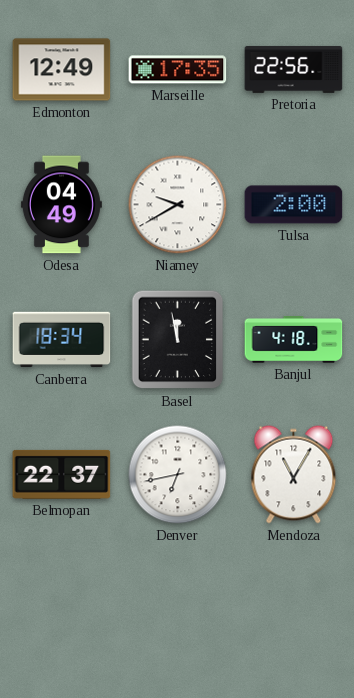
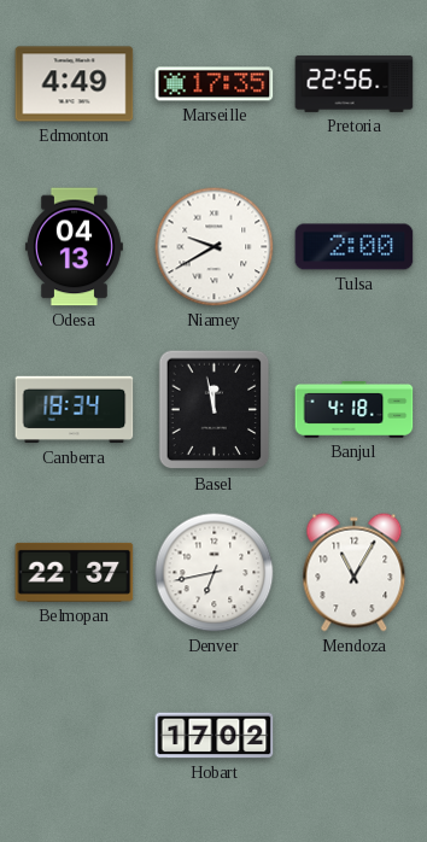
Edmonton: 12:49 -> 4:49
Odesa: 04:49 -> 04:13
Hobart: none -> 17:02
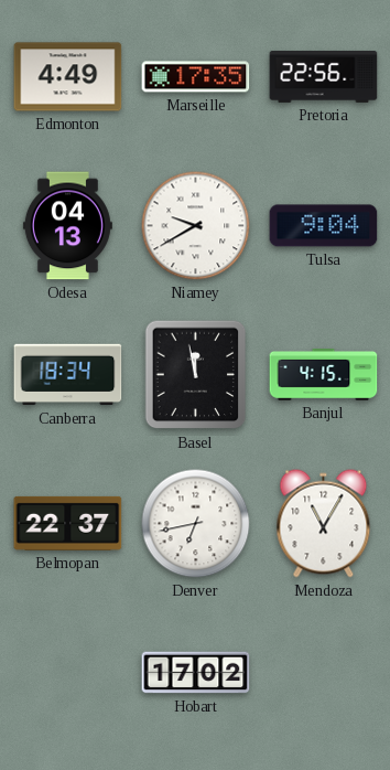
Tulsa: 2:00 -> 9:04
Banjul: 4:18 -> 4:15
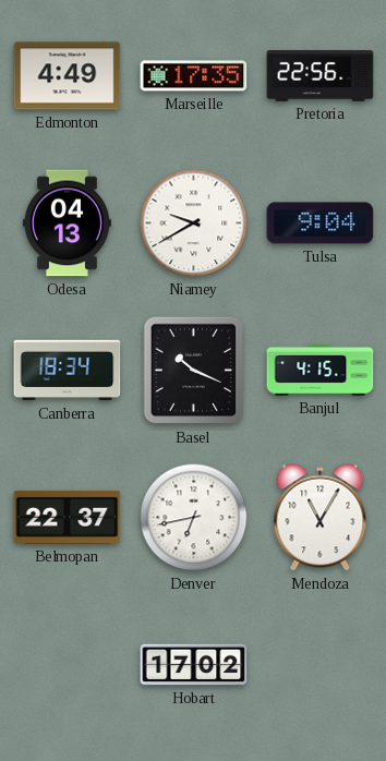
Basel: 11:58 -> 10:19
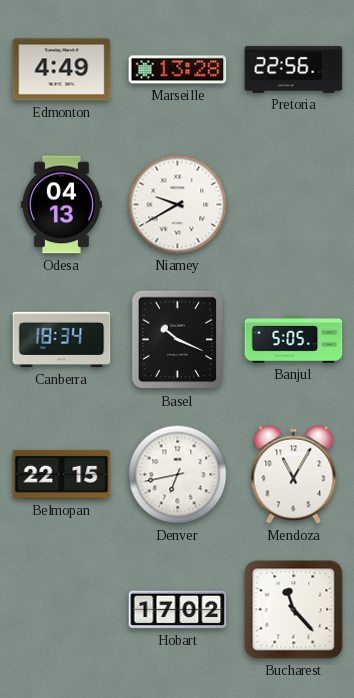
Marseille: 17:35 -> 13:28
Tulsa: 9:04 -> none
Banjul: 4:15 -> 5:05
Belmopan: 22:37 -> 22:15
Bucharest: none -> 11:23
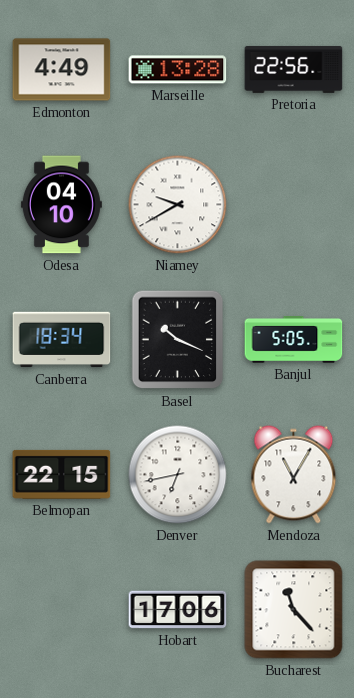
Odesa: 04:13 -> 04:10
Hobart: 17:02 -> 17:06
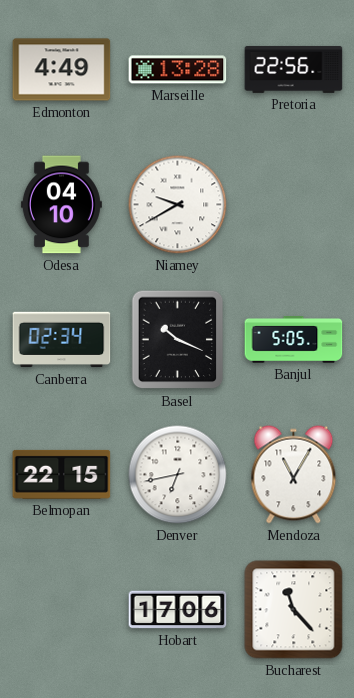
Canberra: 18:34 -> 02:34
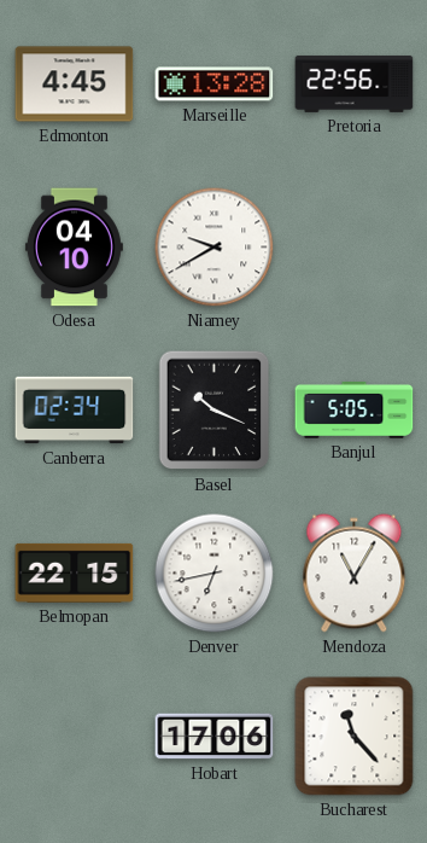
Edmonton: 4:49 -> 4:45
